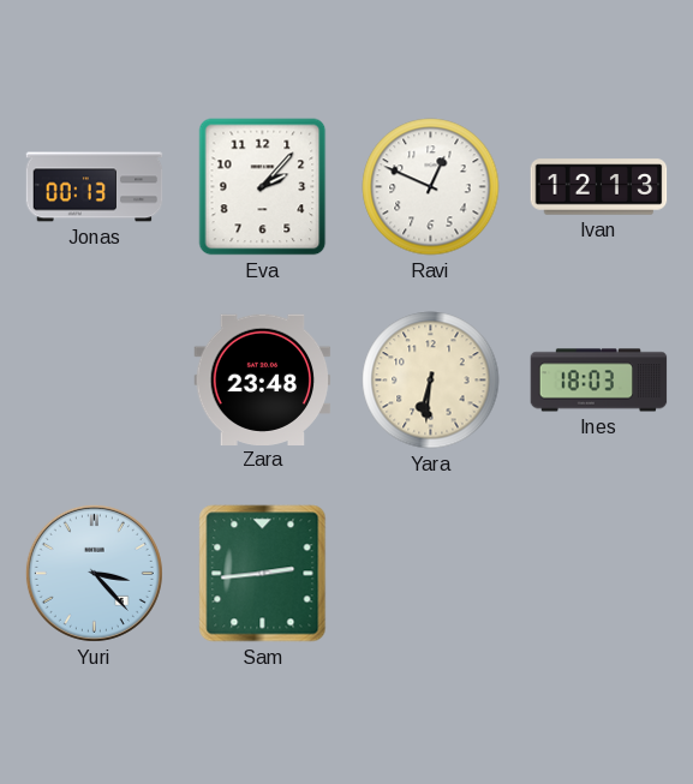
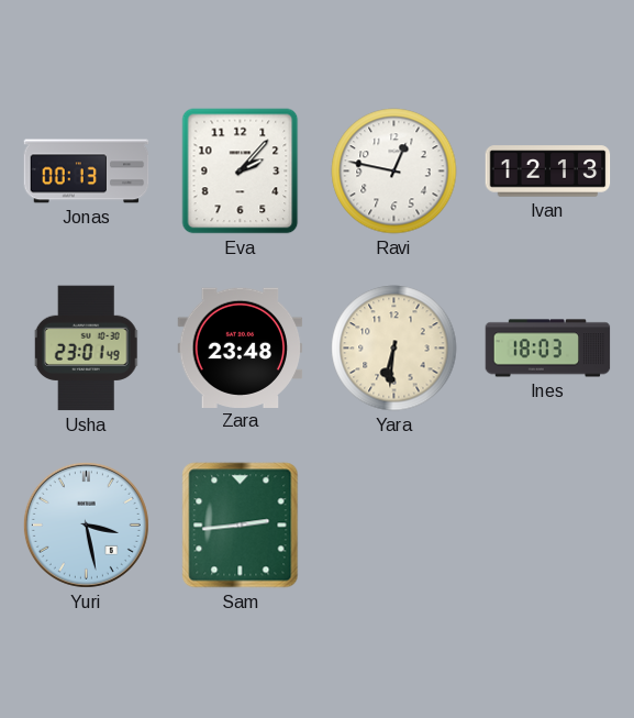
Ravi: 12:49 -> 12:47
Usha: none -> 23:01
Yuri: 3:23 -> 3:28
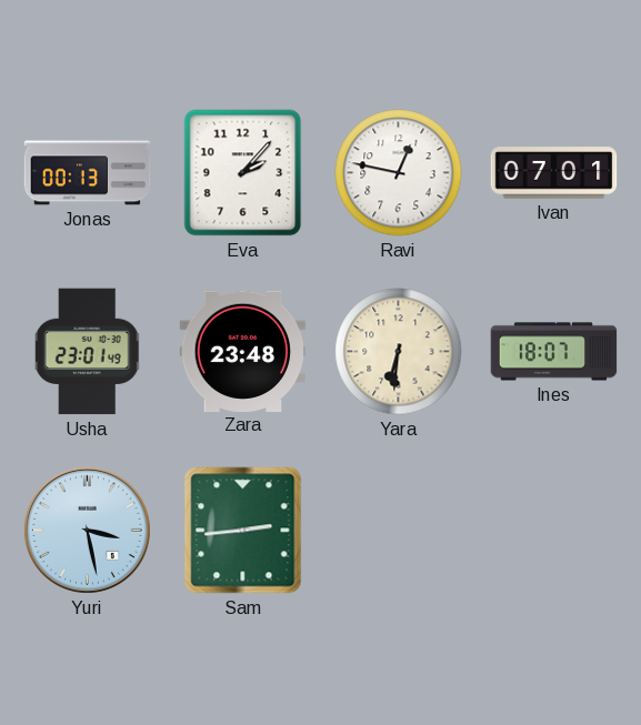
Ivan: 12:13 -> 07:01
Ines: 18:03 -> 18:07
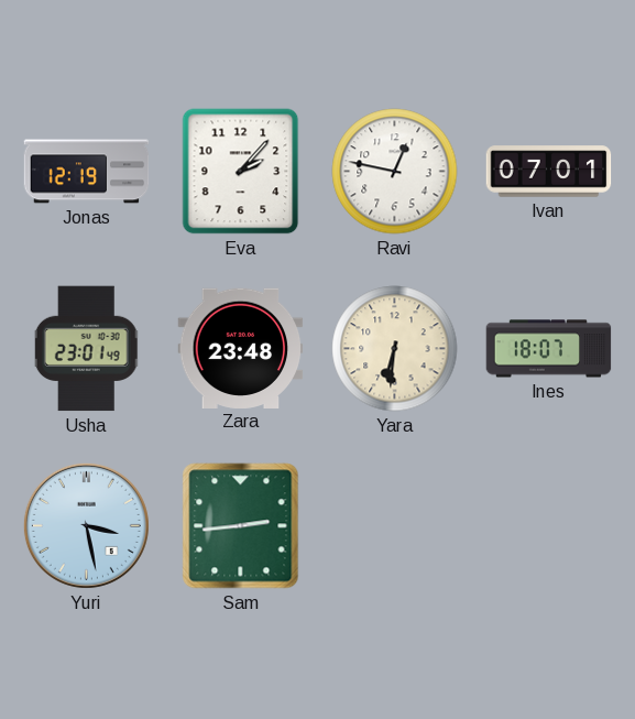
Jonas: 00:13 -> 12:19
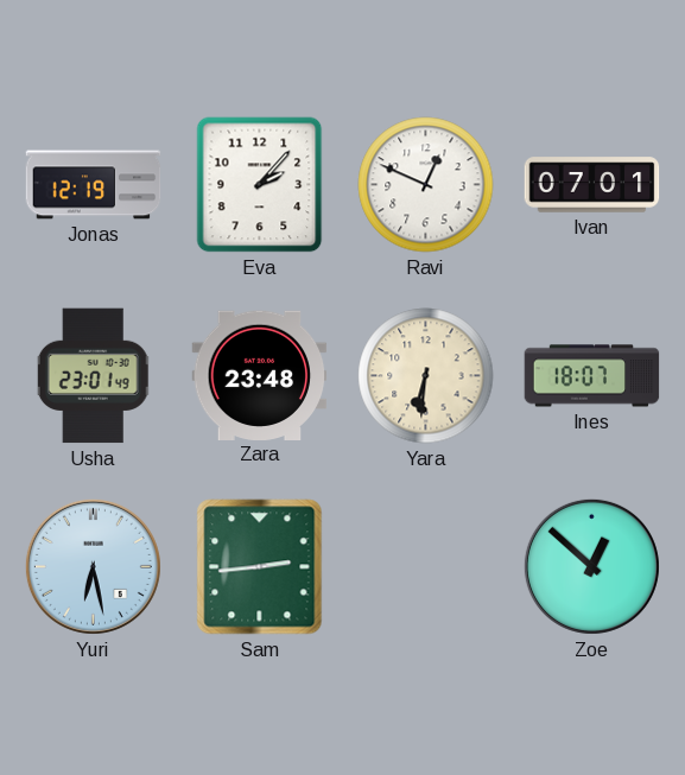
Ravi: 12:47 -> 12:49
Yuri: 3:28 -> 6:28
Zoe: none -> 12:52
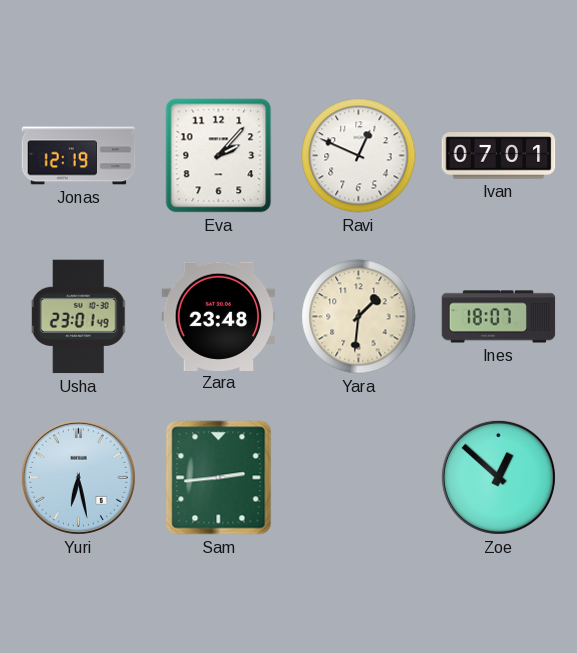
Yara: 6:31 -> 1:31
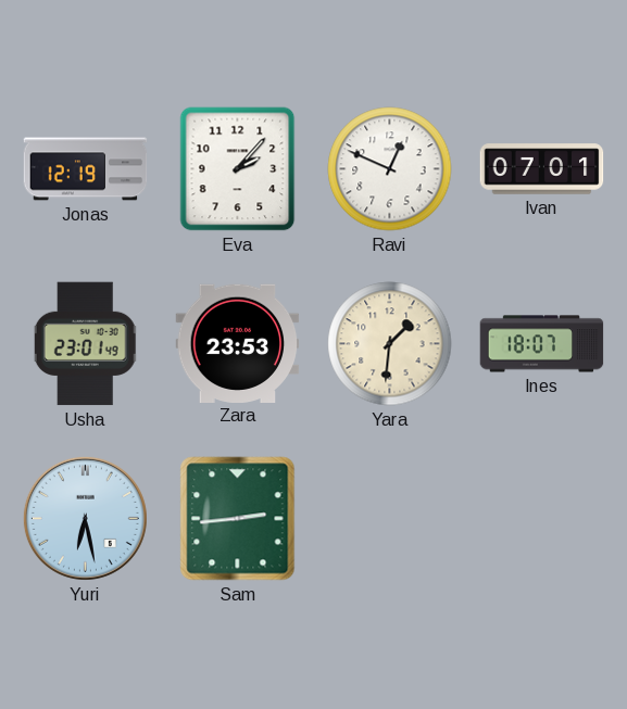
Zara: 23:48 -> 23:53
Zoe: 12:52 -> none
